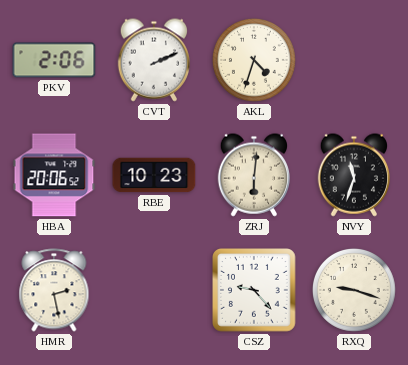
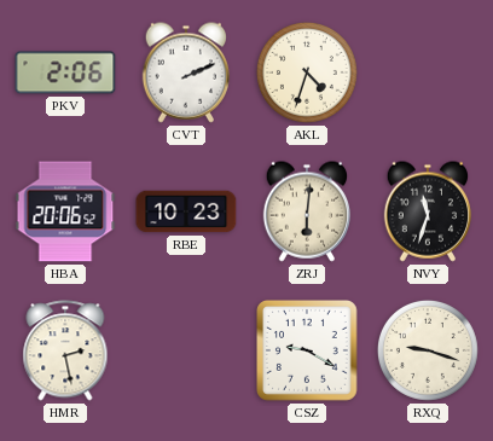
CSZ: 9:23 -> 9:20
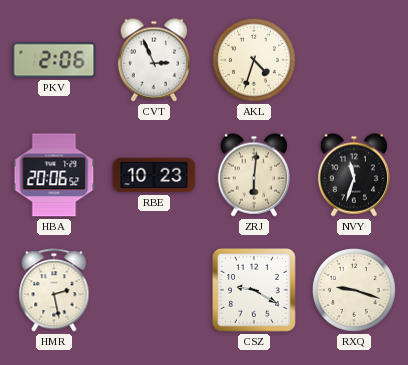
CVT: 2:11 -> 2:56
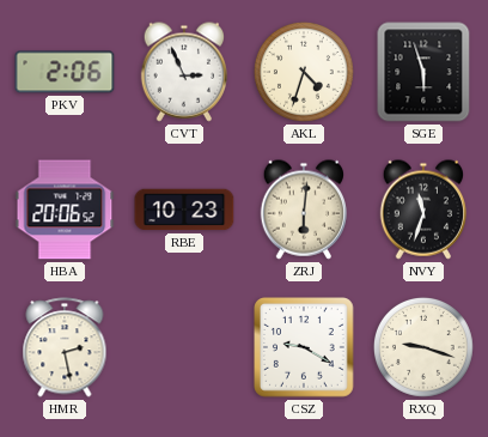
SGE: none -> 5:57
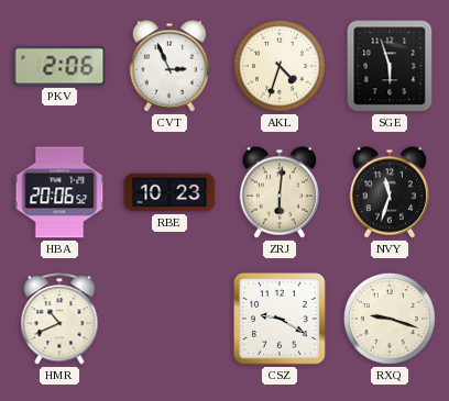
HMR: 2:28 -> 10:41
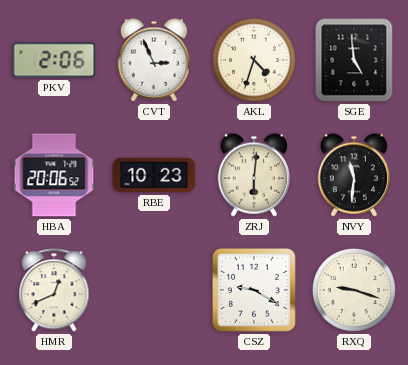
SGE: 5:57 -> 4:59
NVY: 11:33 -> 11:31
HMR: 10:41 -> 12:41
